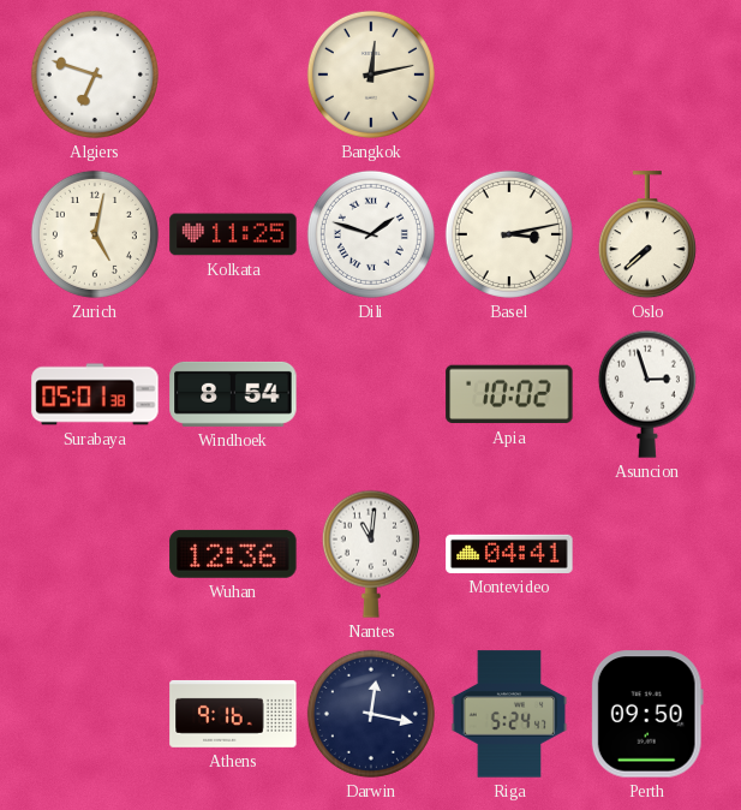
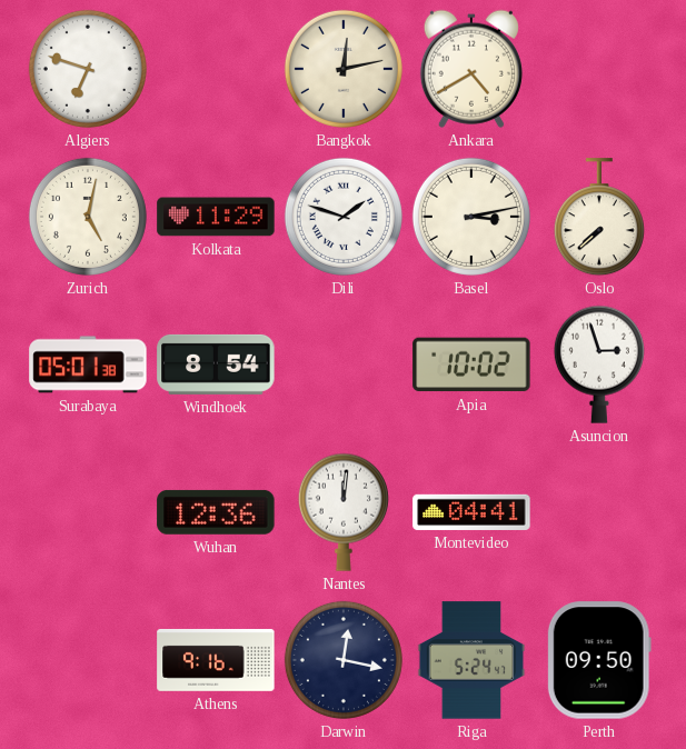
Ankara: none -> 4:40
Kolkata: 11:25 -> 11:29
Nantes: 11:01 -> 12:01
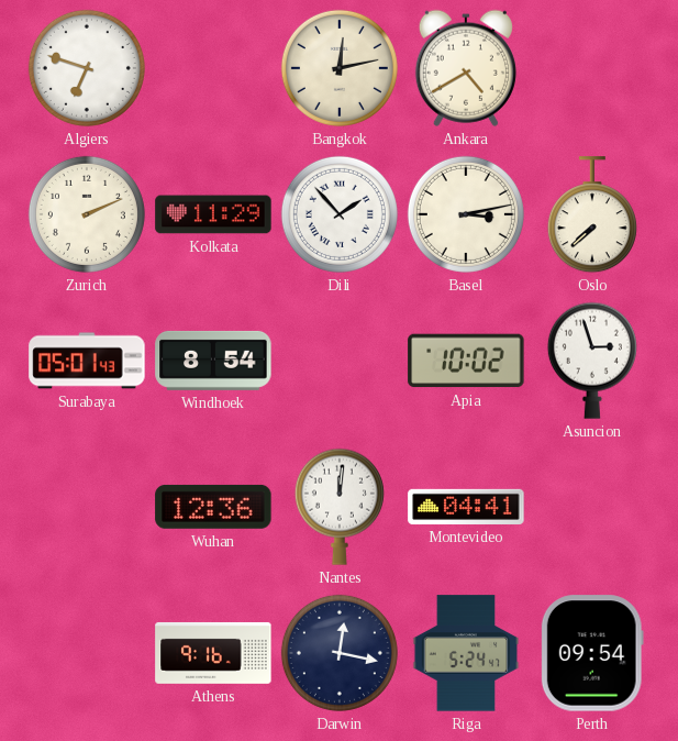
Zurich: 5:02 -> 2:11
Dili: 1:48 -> 1:53
Surabaya: 05:01:38 -> 05:01:43
Perth: 09:50 -> 09:54
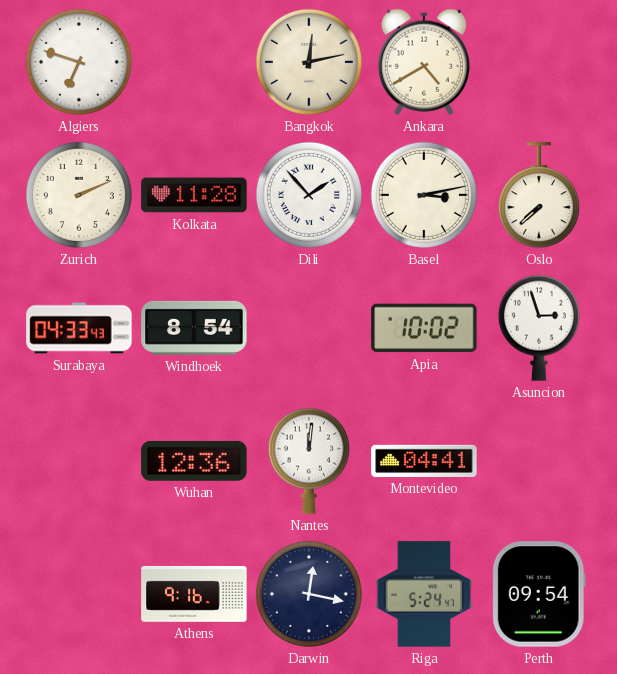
Kolkata: 11:29 -> 11:28
Surabaya: 05:01 -> 04:33
